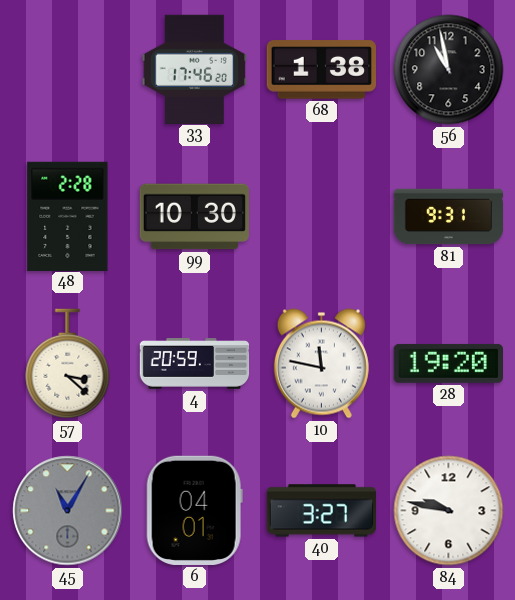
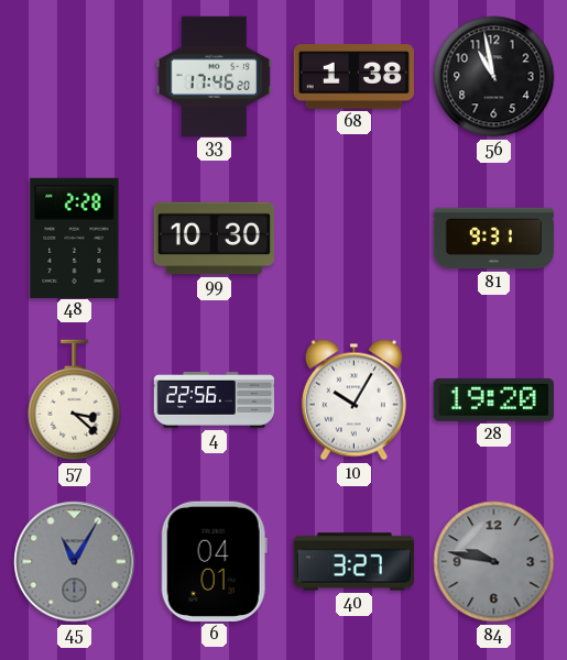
4: 20:59 -> 22:56
10: 11:47 -> 10:05
84 dial: white -> grey
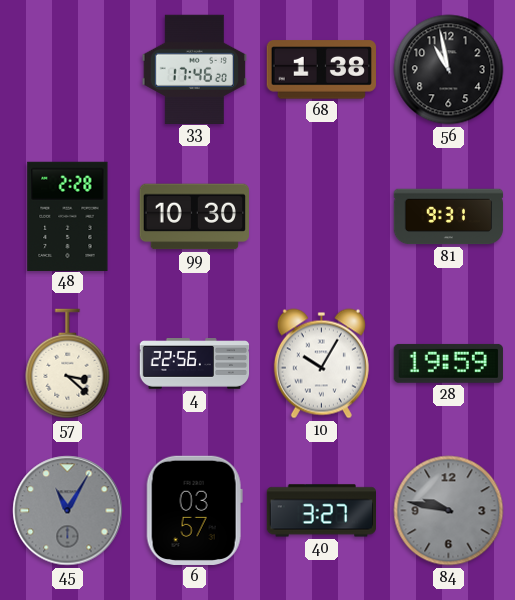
28: 19:20 -> 19:59
6: 04:01 -> 03:57
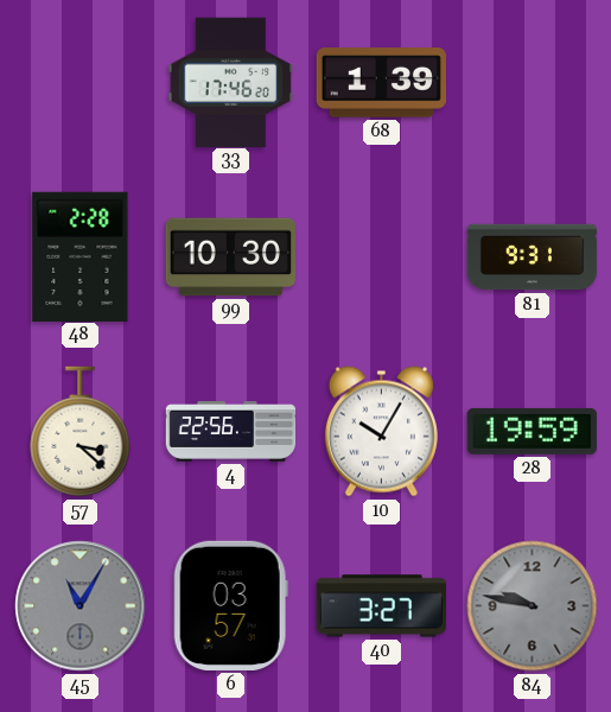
68: 1:38 -> 1:39
56: 10:58 -> none
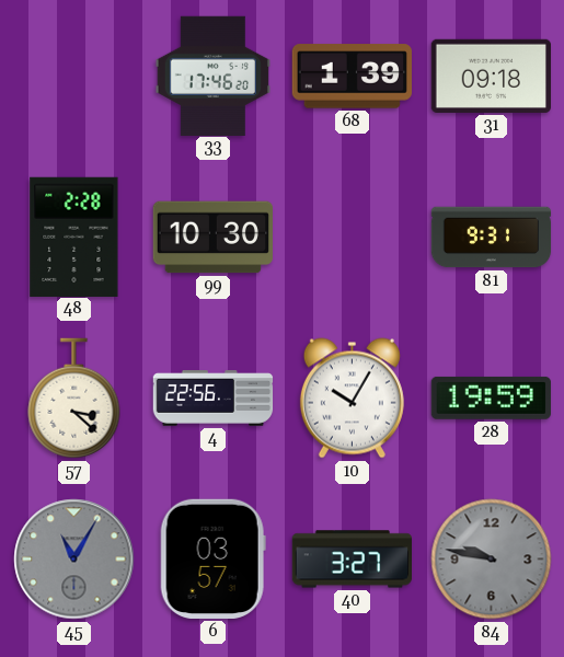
31: none -> 09:18
